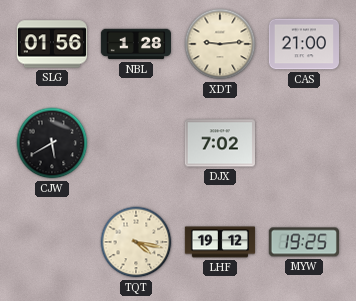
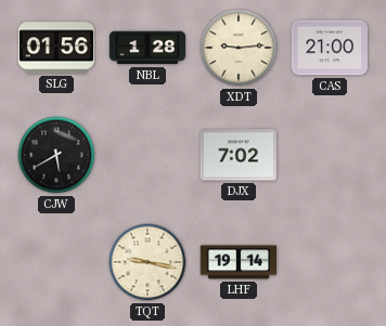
TQT: 4:17 -> 9:17
LHF: 19:12 -> 19:14
MYW: 19:25 -> none
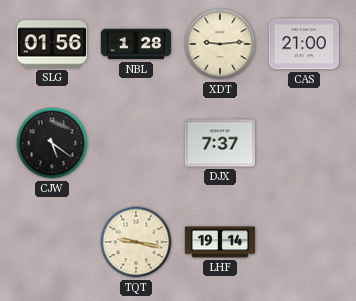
CJW: 5:40 -> 5:21
DJX: 7:02 -> 7:37
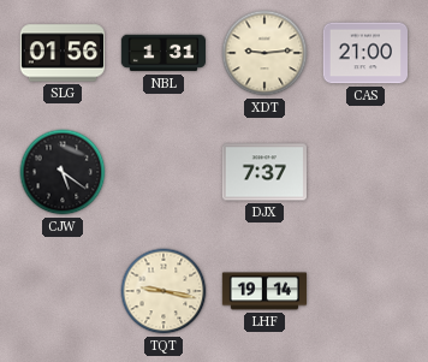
NBL: 1:28 -> 1:31
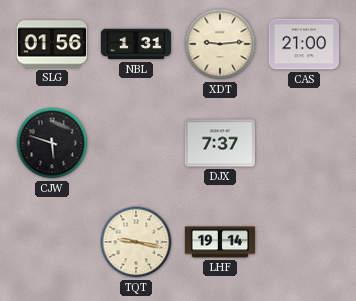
CJW: 5:21 -> 5:48
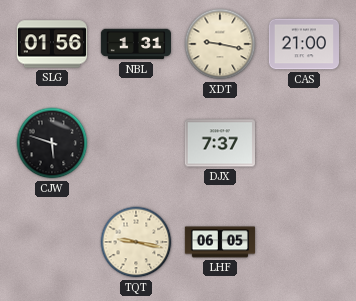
XDT: 9:14 -> 9:17
LHF: 19:14 -> 06:05
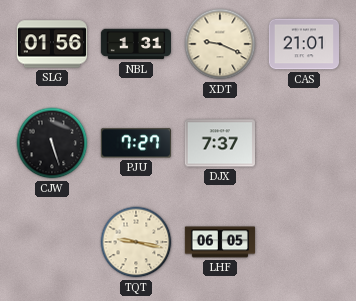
XDT: 9:17 -> 9:19
CAS: 21:00 -> 21:01
CJW: 5:48 -> 5:27
PJU: none -> 7:27
